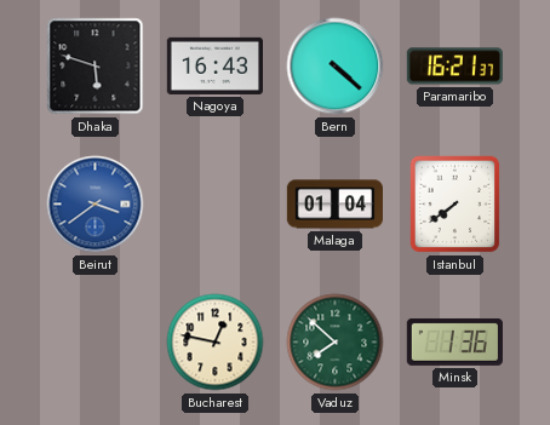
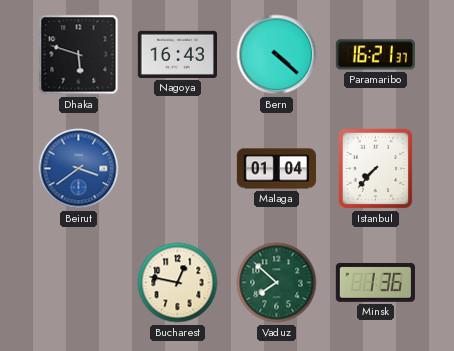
Istanbul: 7:39 -> 7:37
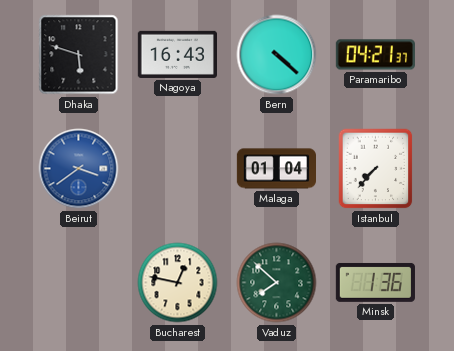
Paramaribo: 16:21 -> 04:21
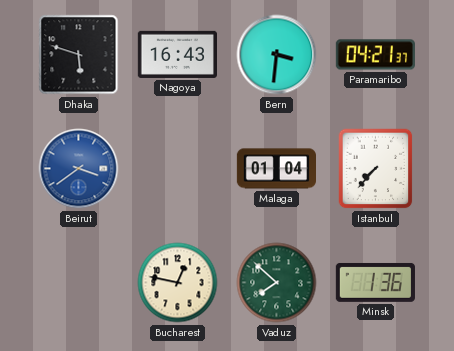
Bern: 4:22 -> 3:31
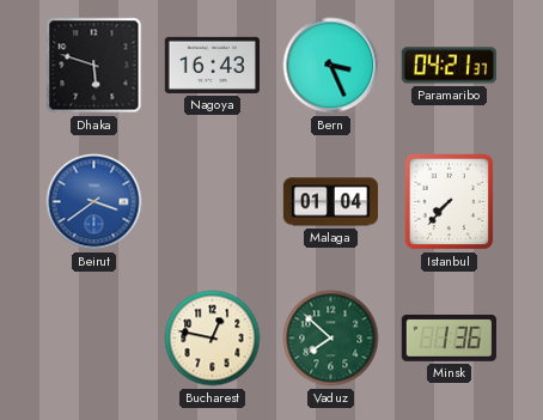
Bern: 3:31 -> 3:26
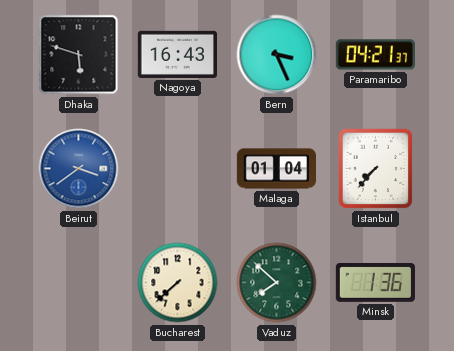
Bucharest: 12:47 -> 7:38
